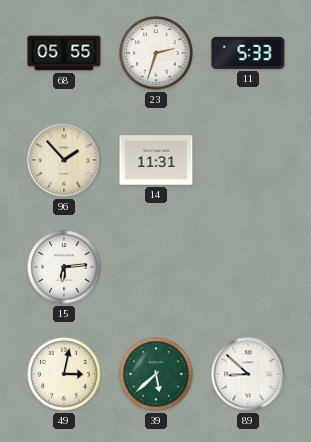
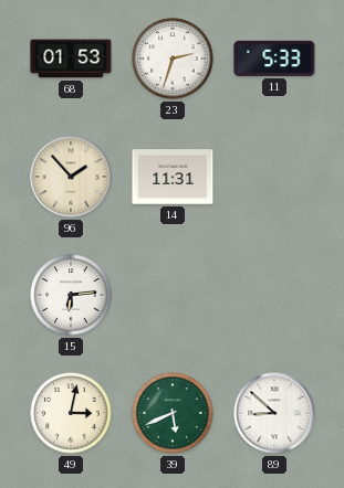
68: 05:55 -> 01:53
39: 5:38 -> 5:41
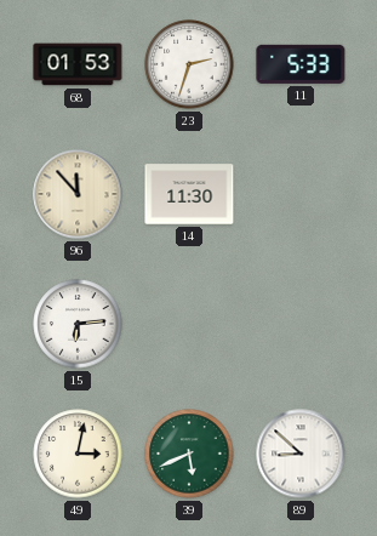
96: 1:53 -> 11:53
14: 11:31 -> 11:30
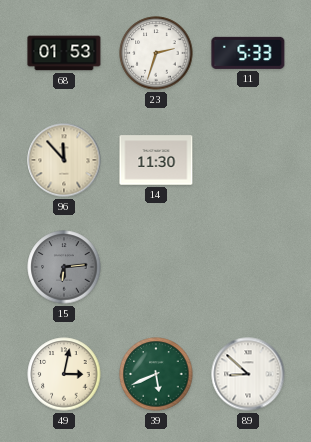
15 dial: white -> grey
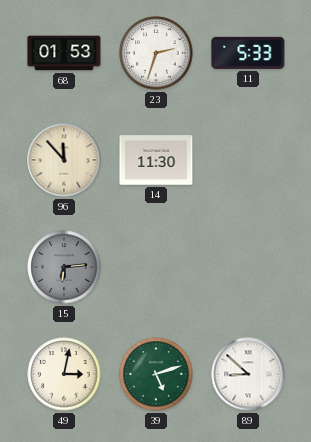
39: 5:41 -> 5:12
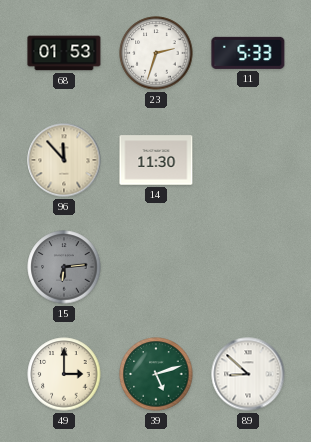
49: 3:02 -> 3:00
